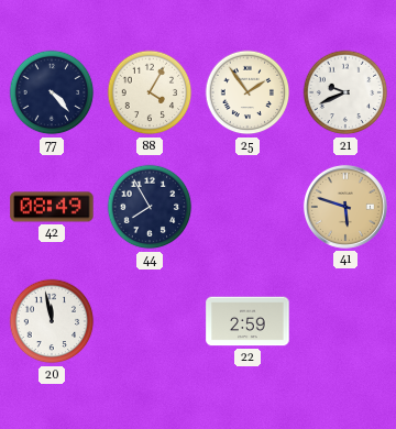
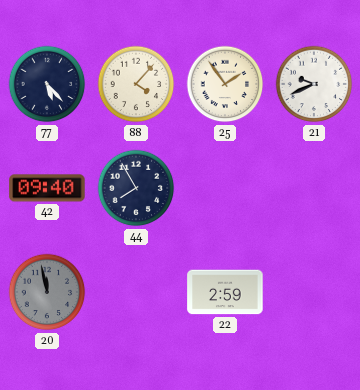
77: 4:23 -> 5:23
88: 4:05 -> 4:07
42: 08:49 -> 09:40
41: 5:48 -> none
20 dial: white -> grey
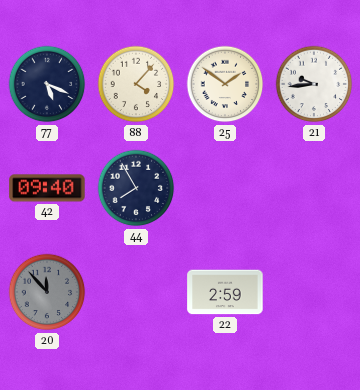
77: 5:23 -> 5:19
25: 1:54 -> 1:51
21: 9:41 -> 9:44
20: 11:58 -> 11:53
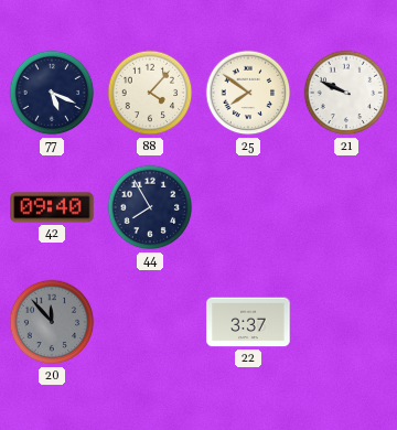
25: 1:51 -> 7:51
21: 9:44 -> 9:49
22: 2:59 -> 3:37
